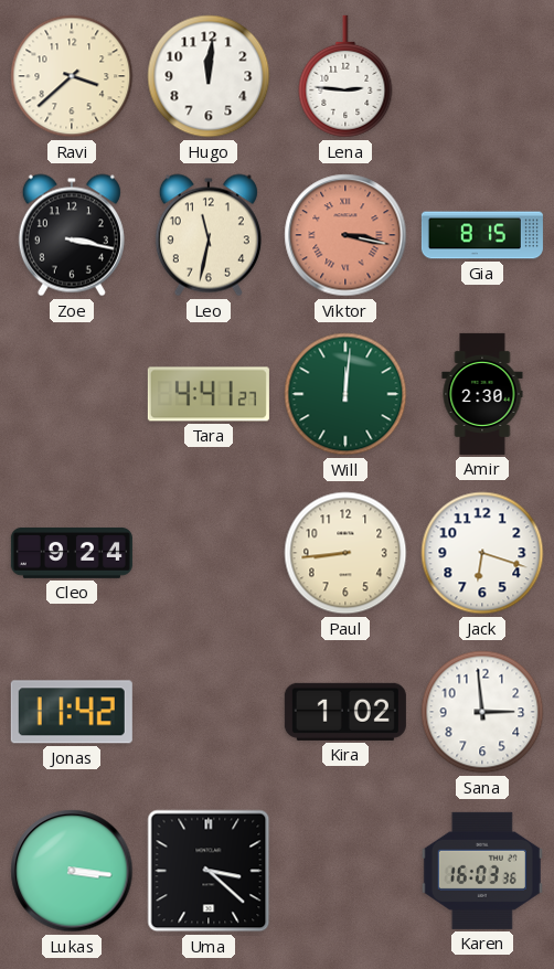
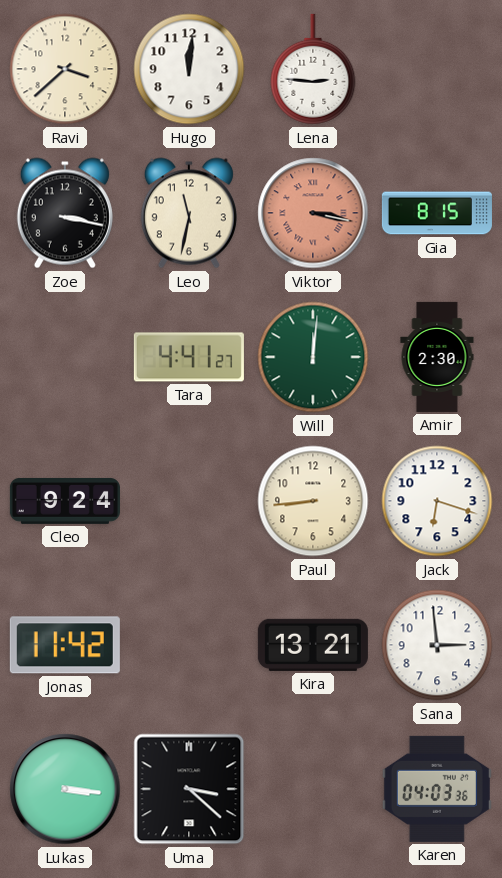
Kira: 1:02 -> 13:21
Karen: 16:03 -> 04:03
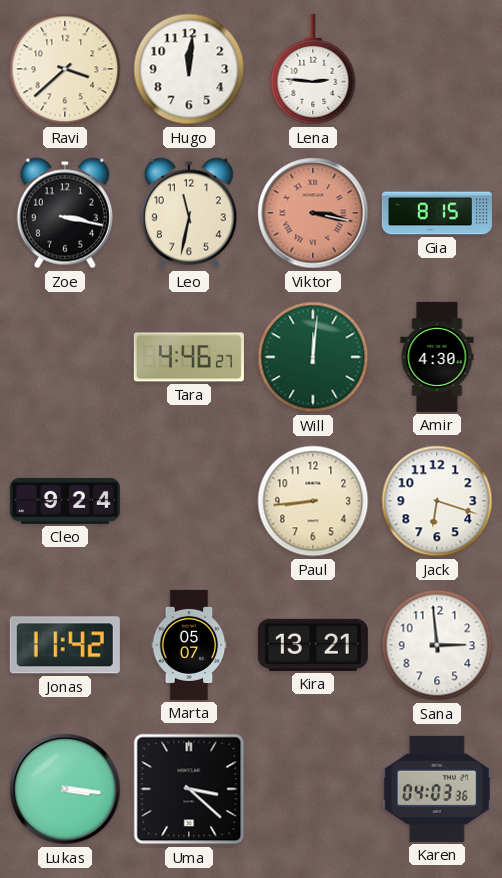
Tara: 4:41 -> 4:46
Amir: 2:30 -> 4:30
Marta: none -> 05:07
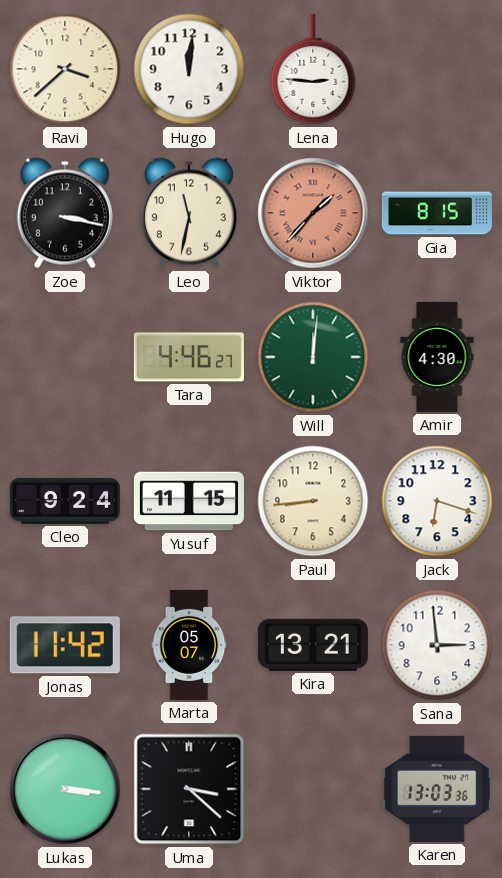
Viktor: 3:17 -> 1:37
Yusuf: none -> 11:15
Karen: 04:03 -> 13:03
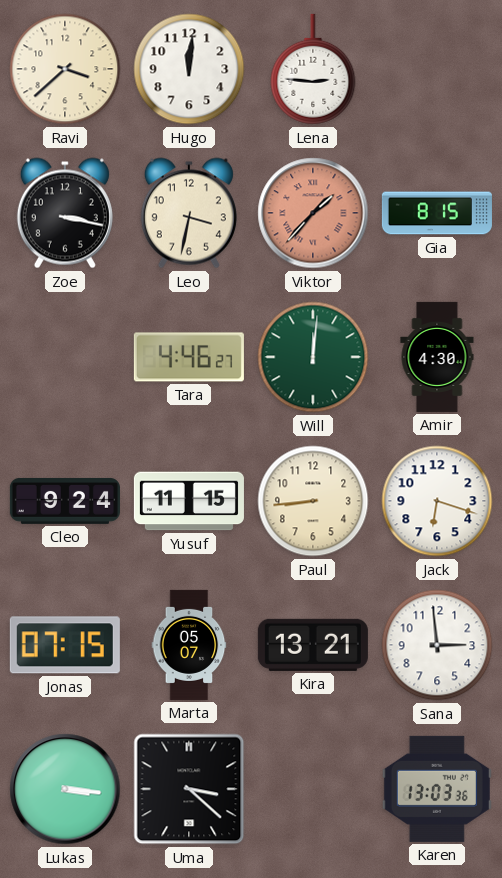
Leo: 11:32 -> 3:32
Jonas: 11:42 -> 07:15
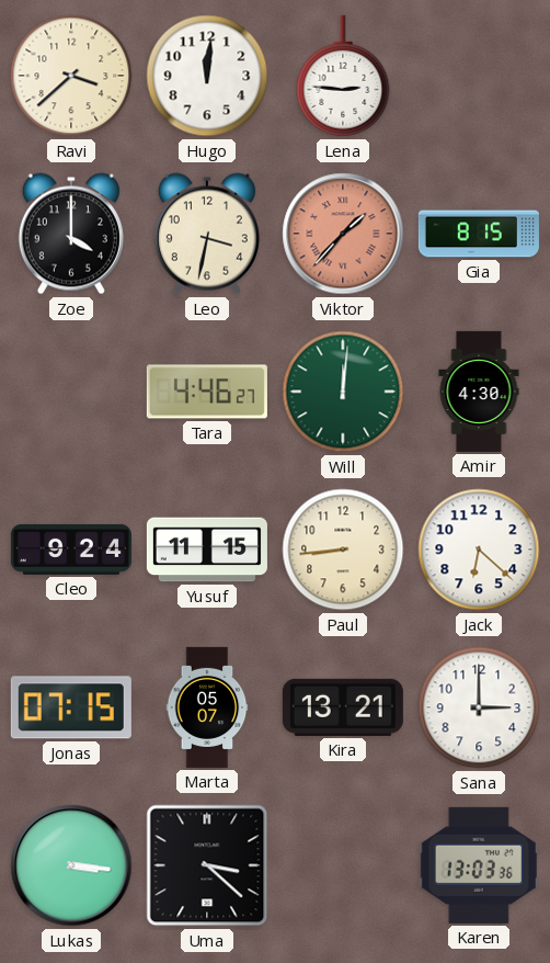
Zoe: 3:17 -> 4:00
Jack: 6:18 -> 6:22
Sana: 2:59 -> 3:00
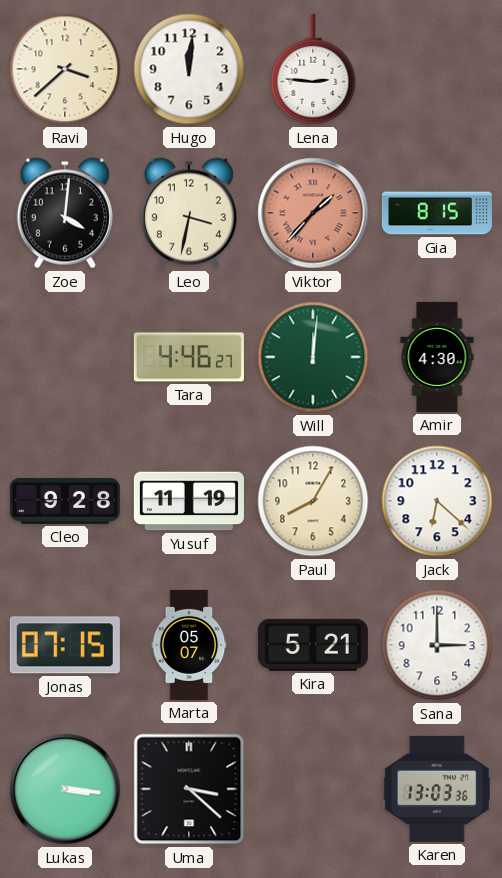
Zoe: 4:00 -> 4:01
Cleo: 9:24 -> 9:28
Yusuf: 11:15 -> 11:19
Paul: 8:44 -> 8:05
Kira: 13:21 -> 5:21
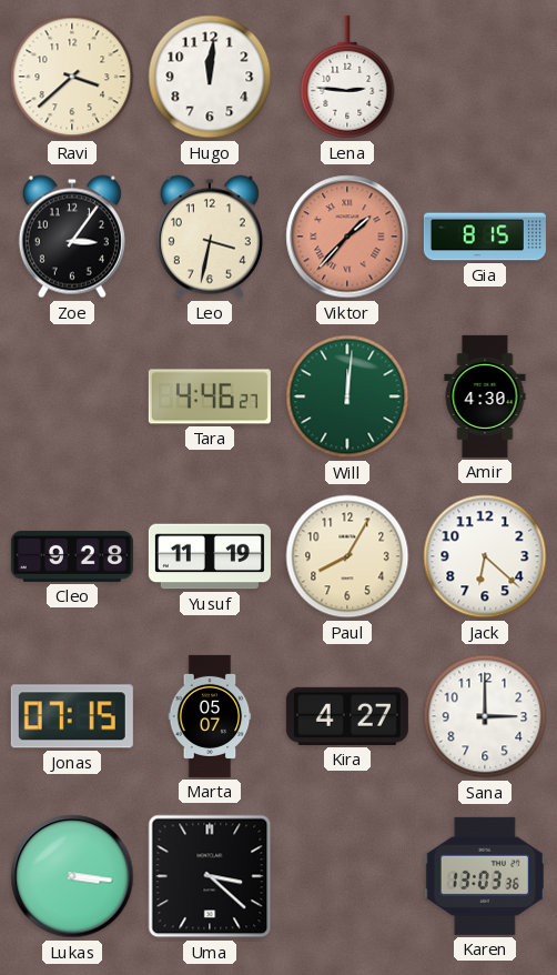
Zoe: 4:01 -> 3:06
Kira: 5:21 -> 4:27
